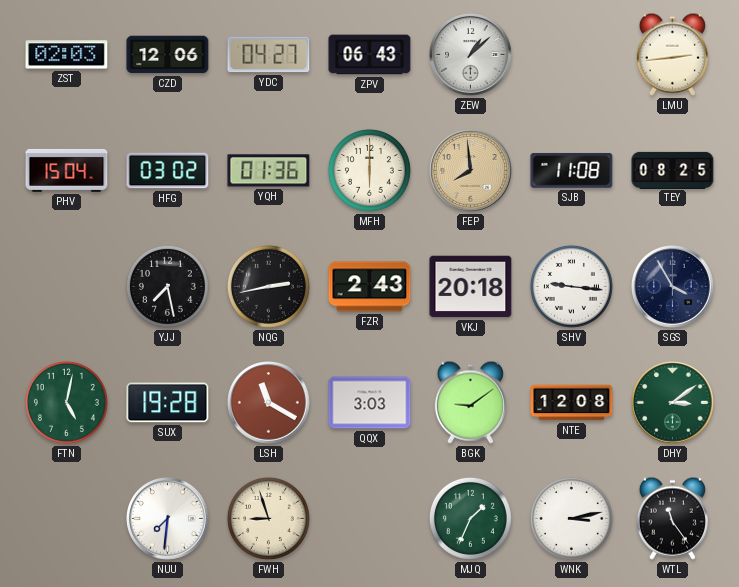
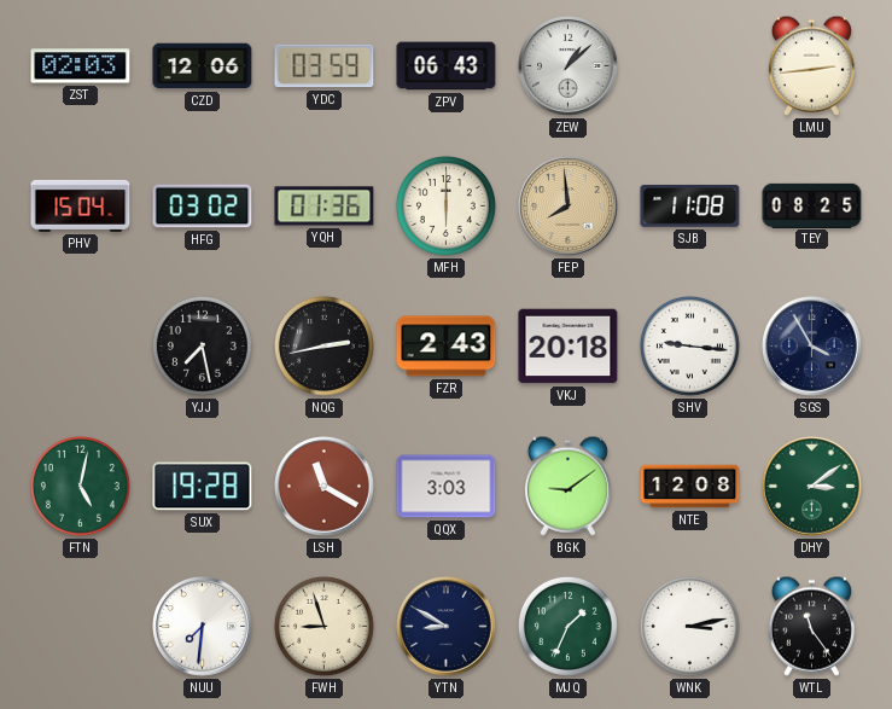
YDC: 04:27 -> 03:59
YTN: none -> 8:50
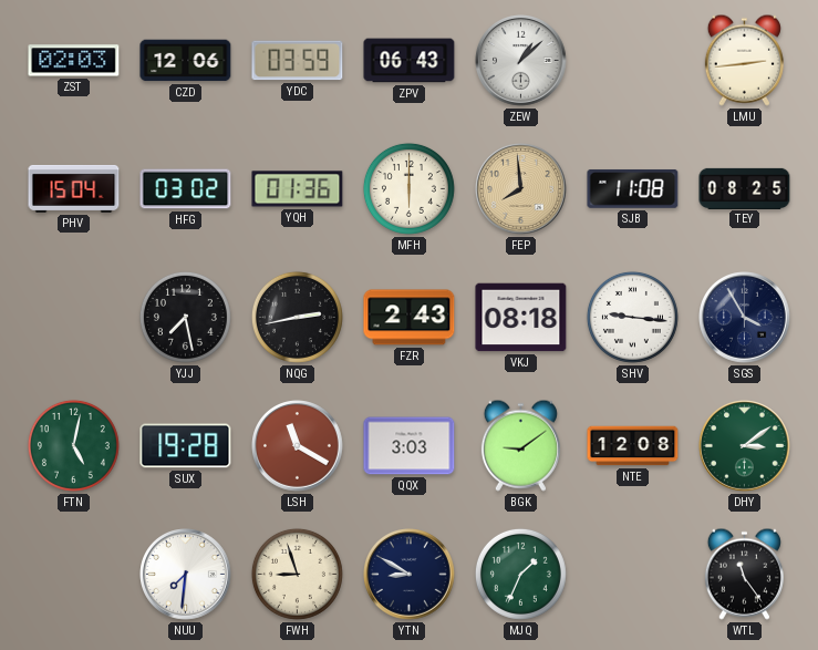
VKJ: 20:18 -> 08:18
WNK: 3:13 -> none
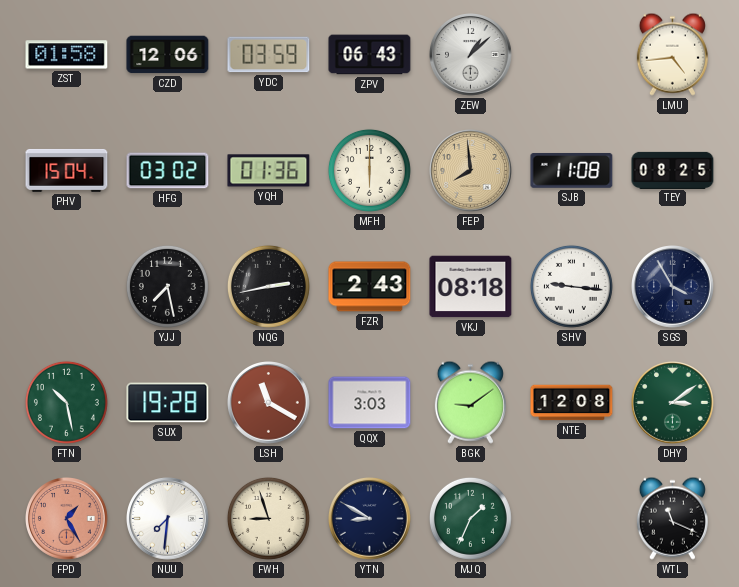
ZST: 02:03 -> 01:58
LMU: 2:44 -> 4:44
FTN: 5:02 -> 10:28
FPD: none -> 1:25
WTL: 11:24 -> 11:19
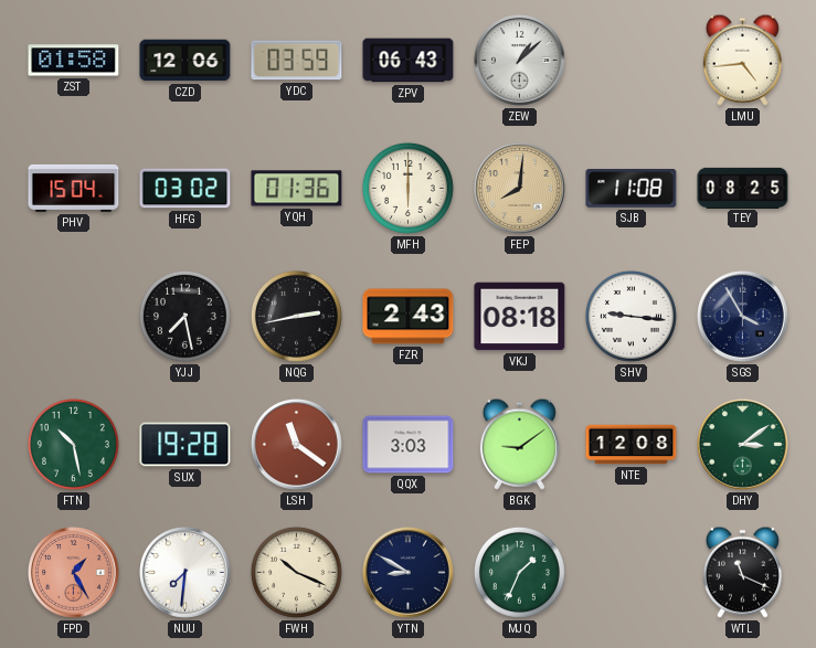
FEP: 7:59 -> 8:01
LSH: 11:20 -> 11:21
FWH: 8:57 -> 10:19
